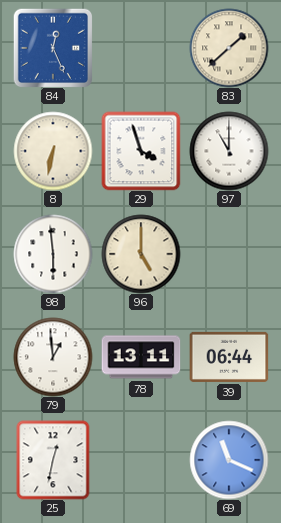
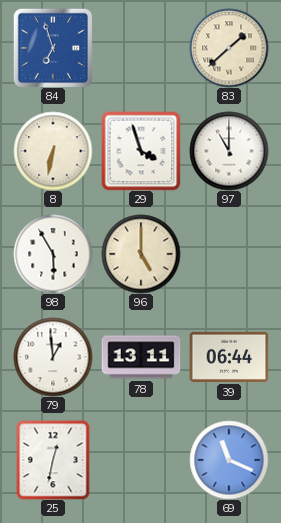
84: 12:26 -> 6:57
98: 5:59 -> 5:55
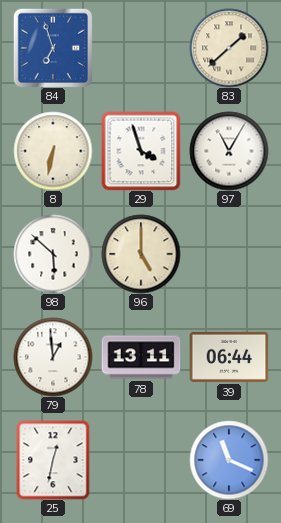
97: 11:00 -> 11:05
98: 5:55 -> 5:52
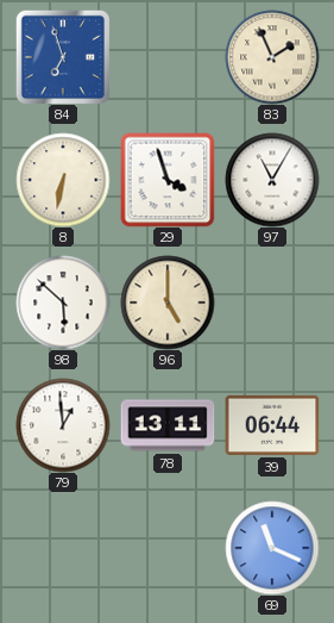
83: 1:38 -> 1:56
25: 12:32 -> none
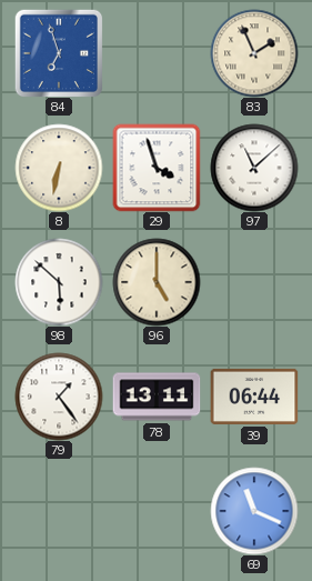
97: 11:05 -> 11:08
79: 12:59 -> 1:24
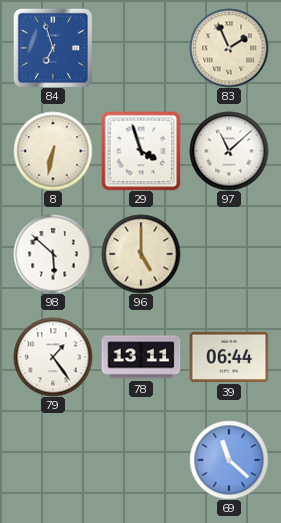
69: 11:19 -> 11:22
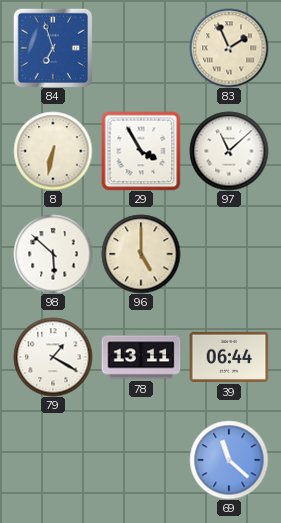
29: 3:57 -> 3:55
79: 1:24 -> 1:20
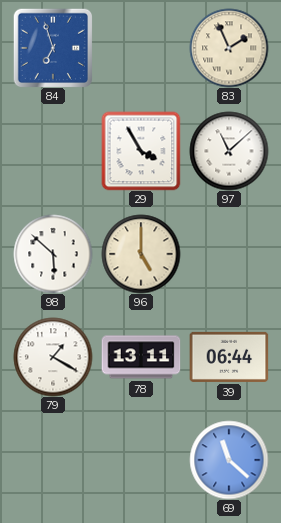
8: 6:32 -> none
